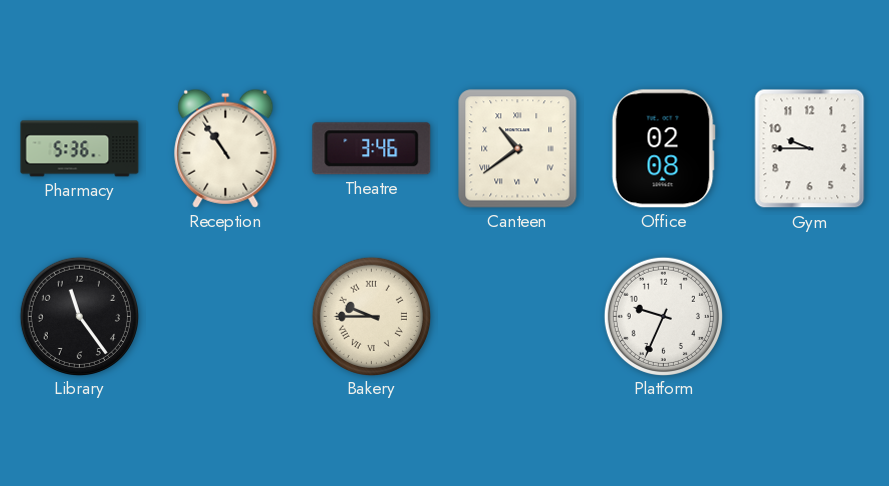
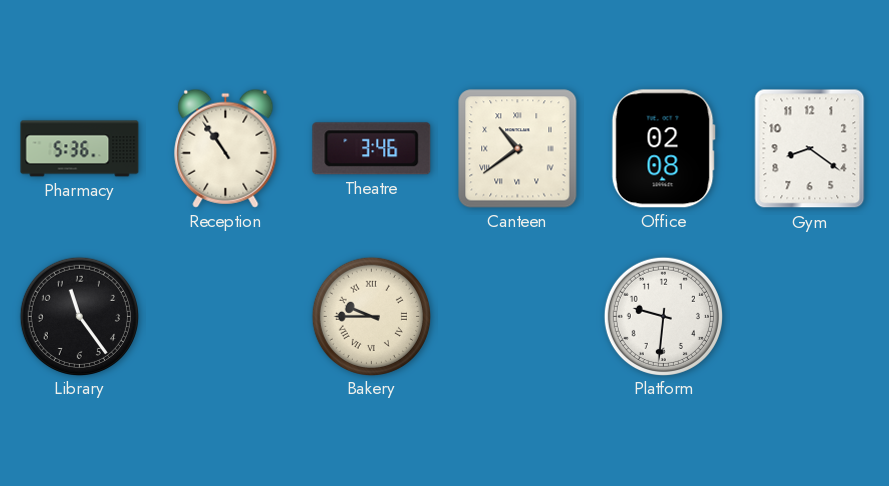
Gym: 9:45 -> 8:21
Platform: 9:34 -> 9:31
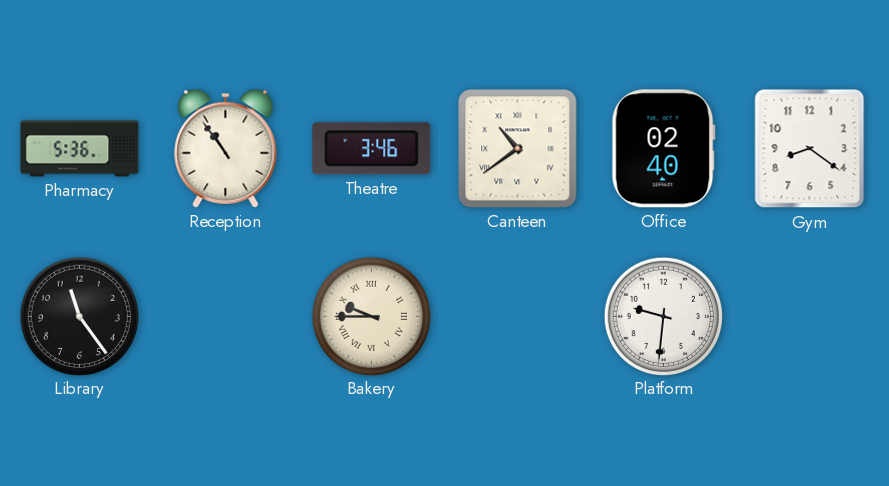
Office: 02:08 -> 02:40
